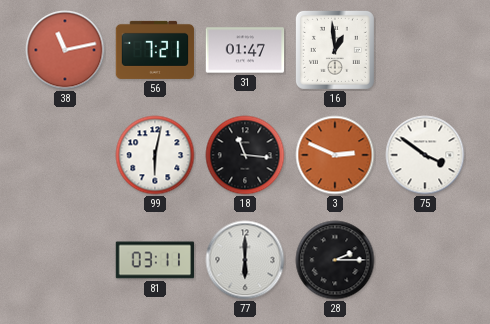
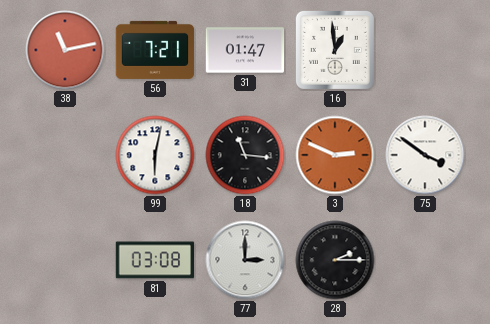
81: 03:11 -> 03:08
77: 6:00 -> 3:00
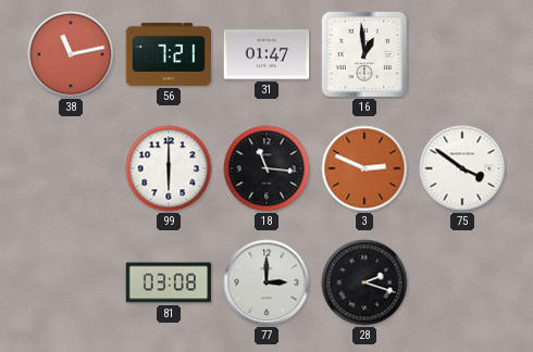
99: 6:02 -> 6:00
28: 2:15 -> 2:18
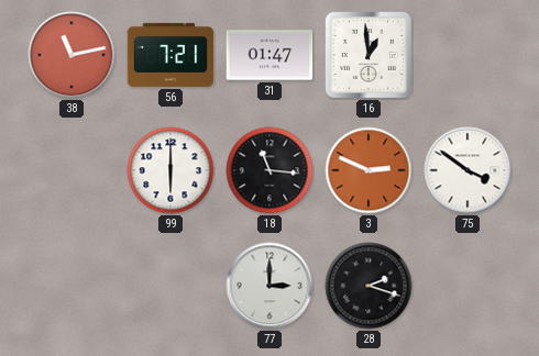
81: 03:08 -> none
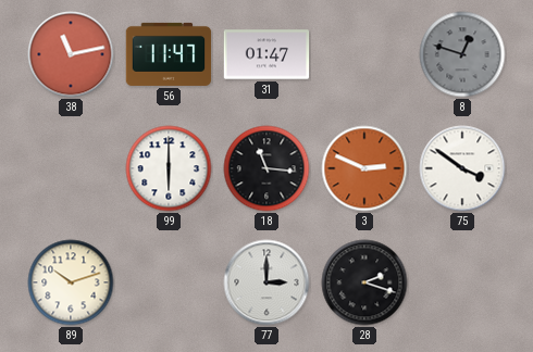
56: 7:21 -> 11:47
16: 12:59 -> none
8: none -> 12:48
89: none -> 10:12
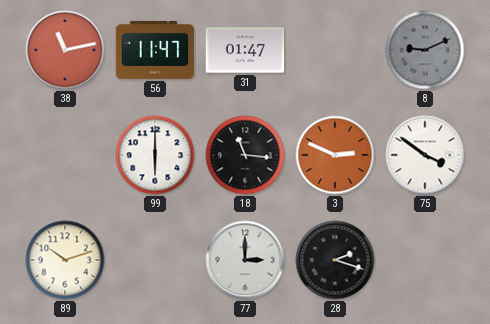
8: 12:48 -> 9:11
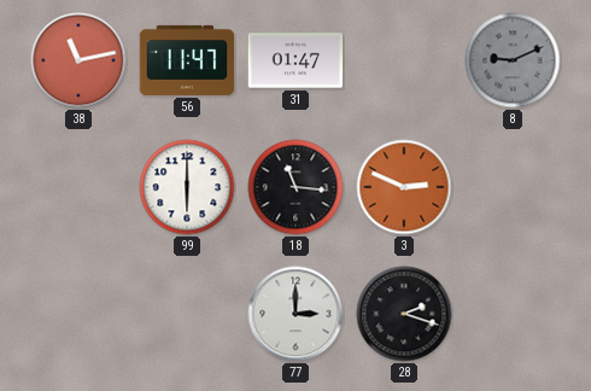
75: 3:51 -> none
89: 10:12 -> none
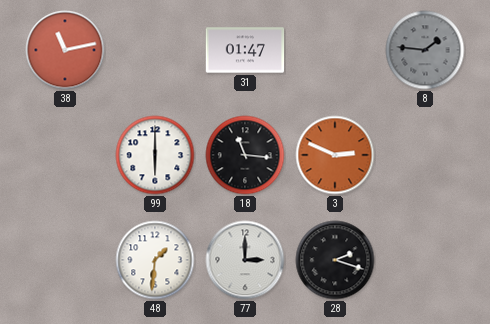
56: 11:47 -> none
8: 9:11 -> 1:46
48: none -> 1:31
